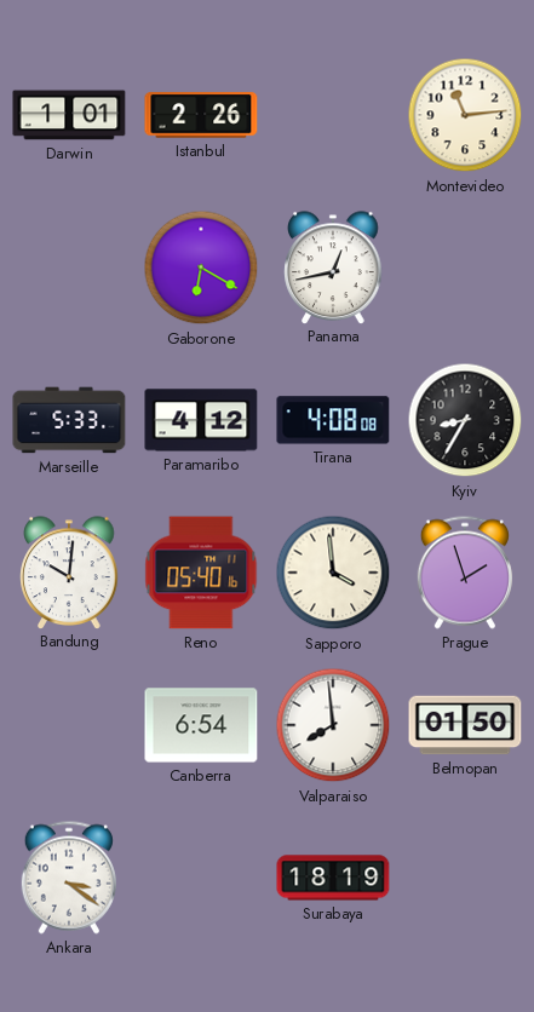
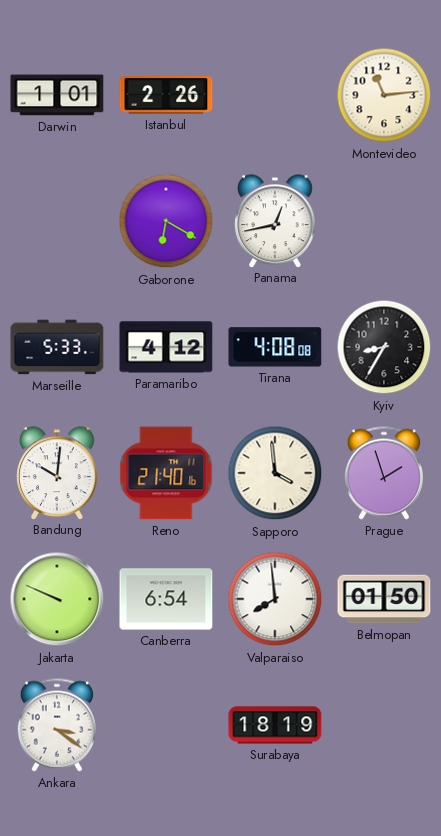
Reno: 05:40 -> 21:40
Jakarta: none -> 9:49
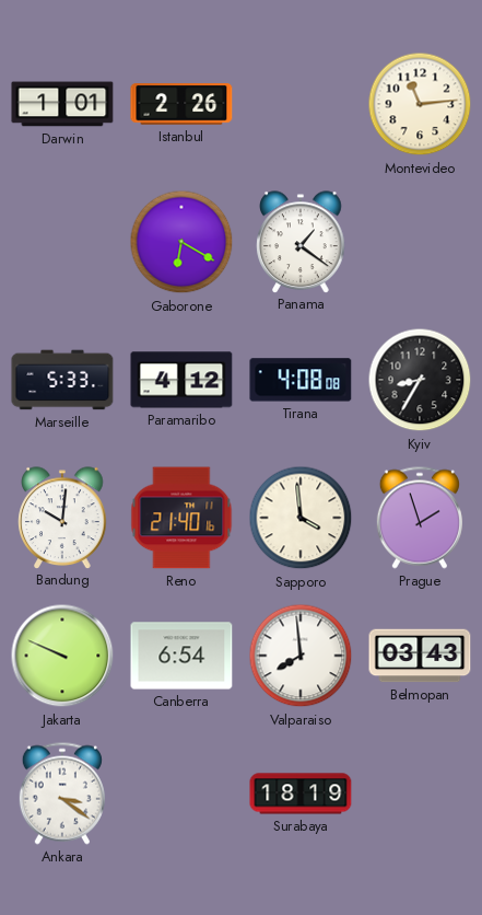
Panama: 12:43 -> 1:21
Belmopan: 01:50 -> 03:43
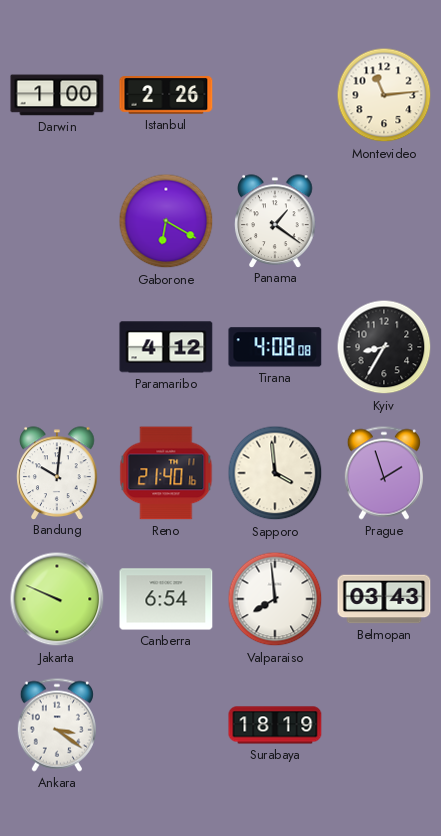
Darwin: 1:01 -> 1:00
Marseille: 5:33 -> none
